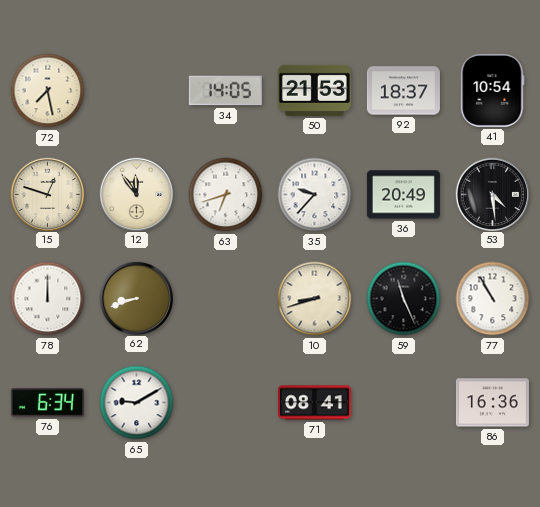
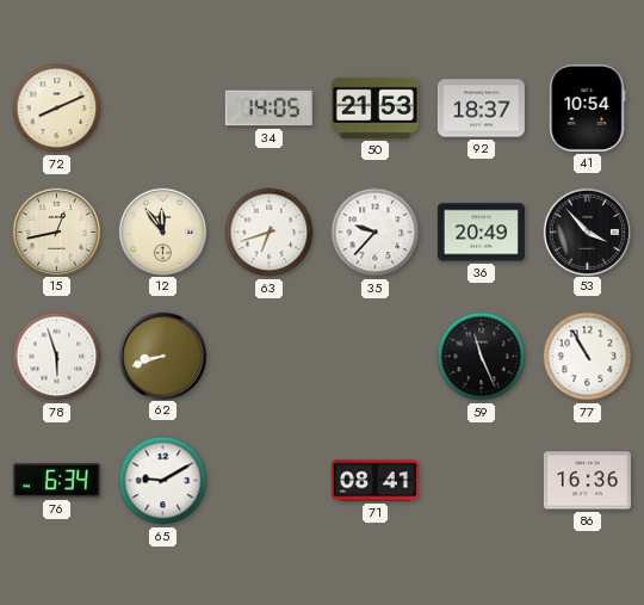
72: 7:28 -> 8:11
15: 12:48 -> 12:43
53: 4:29 -> 3:53
78: 12:00 -> 5:57
10: 8:42 -> none
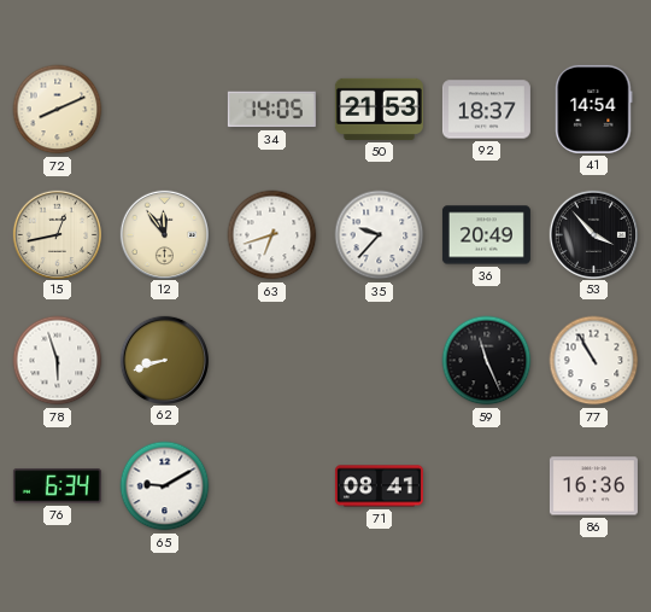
41: 10:54 -> 14:54
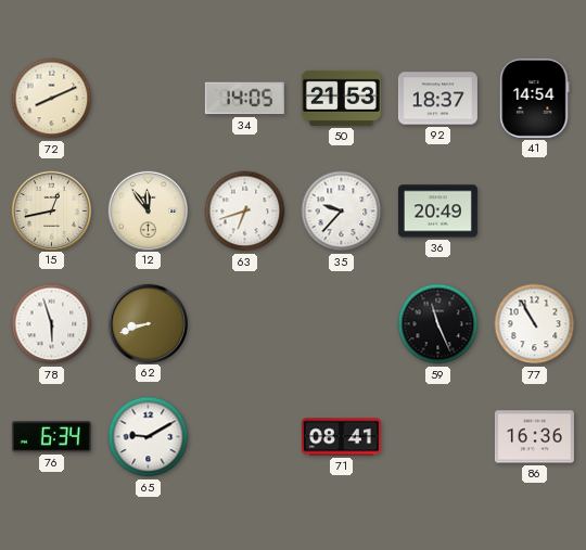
53: 3:53 -> none
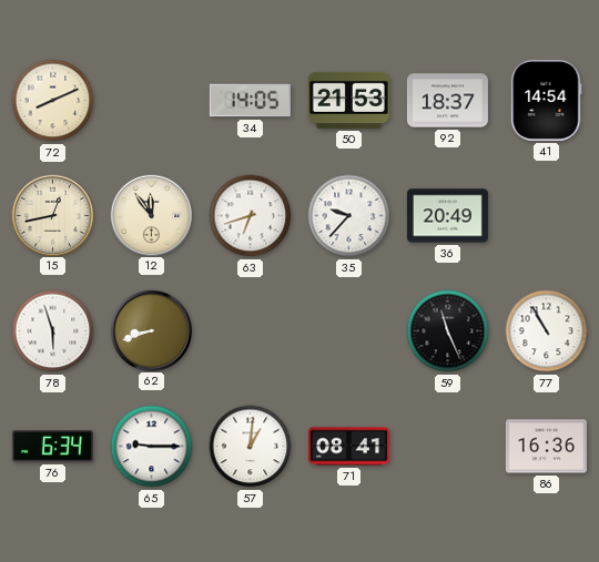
65: 9:10 -> 9:15
57: none -> 1:01
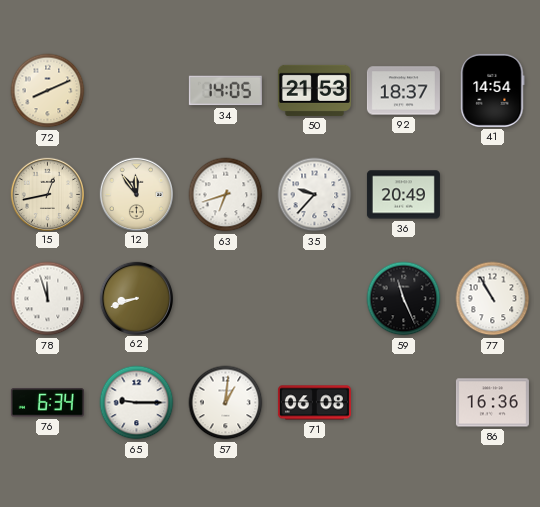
78: 5:57 -> 11:57
71: 08:41 -> 06:08
